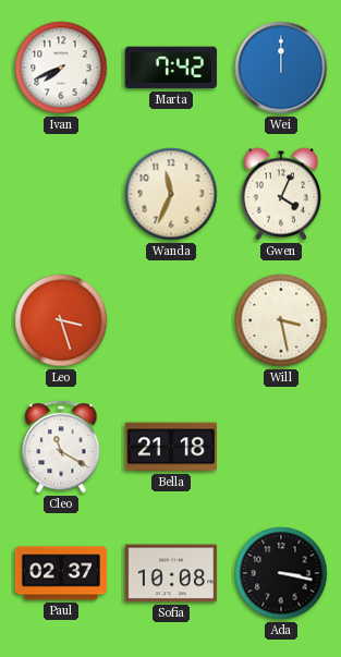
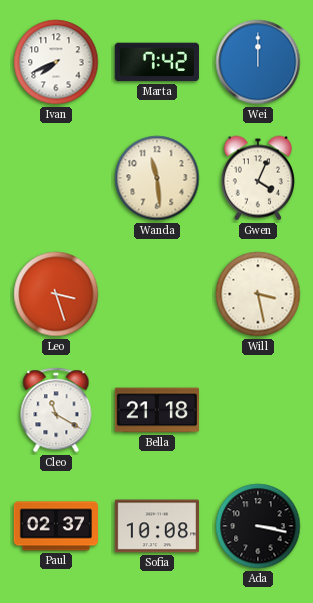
Wanda: 11:34 -> 11:29
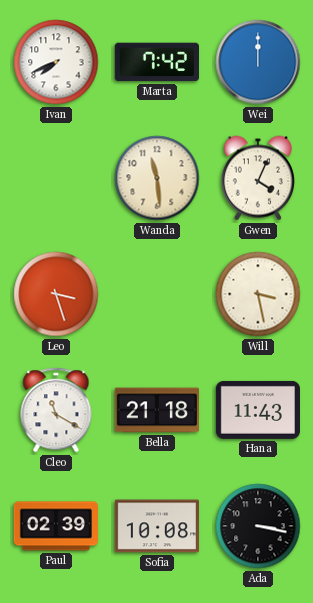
Hana: none -> 11:43
Paul: 02:37 -> 02:39
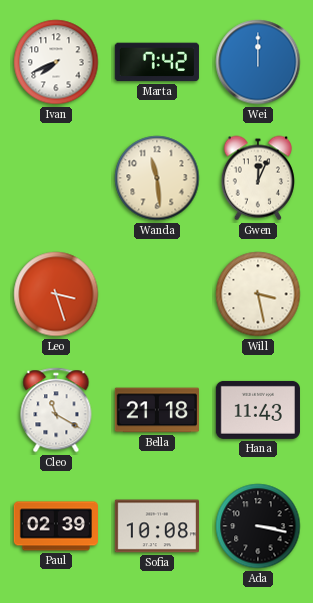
Gwen: 4:04 -> 12:04
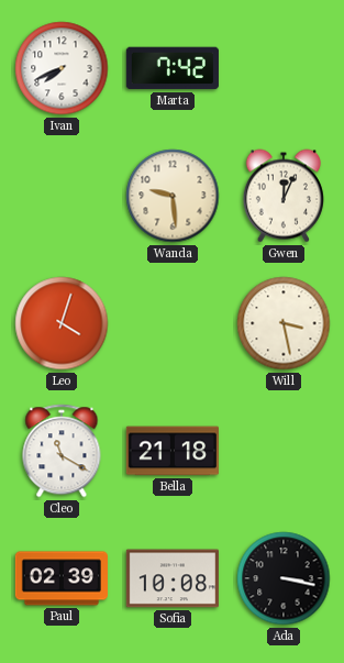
Wei: 12:00 -> none
Wanda: 11:29 -> 9:29
Leo: 3:27 -> 4:03
Hana: 11:43 -> none
